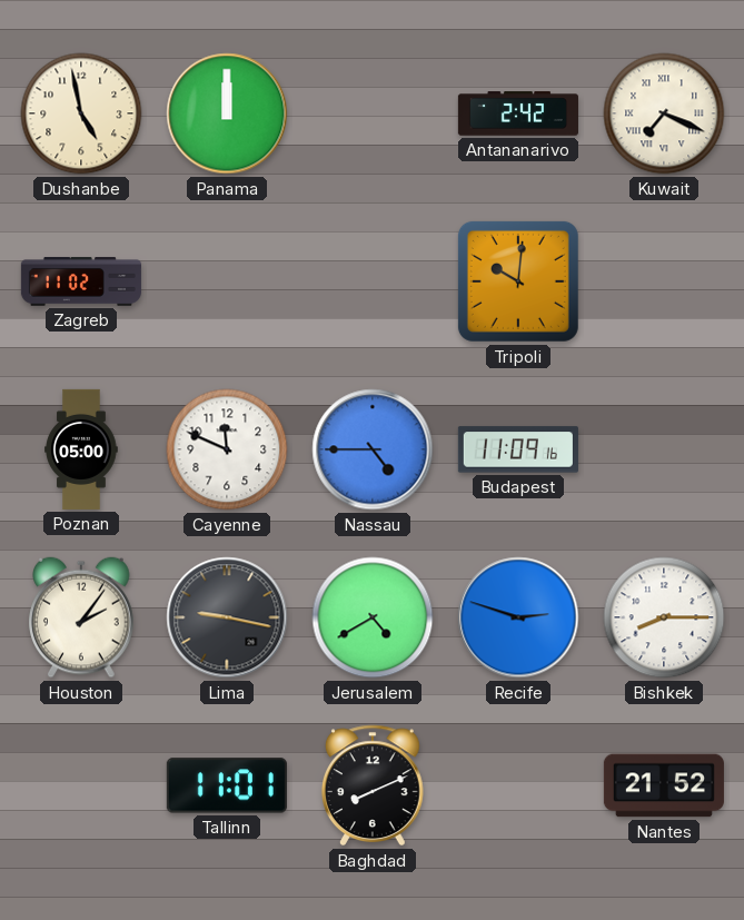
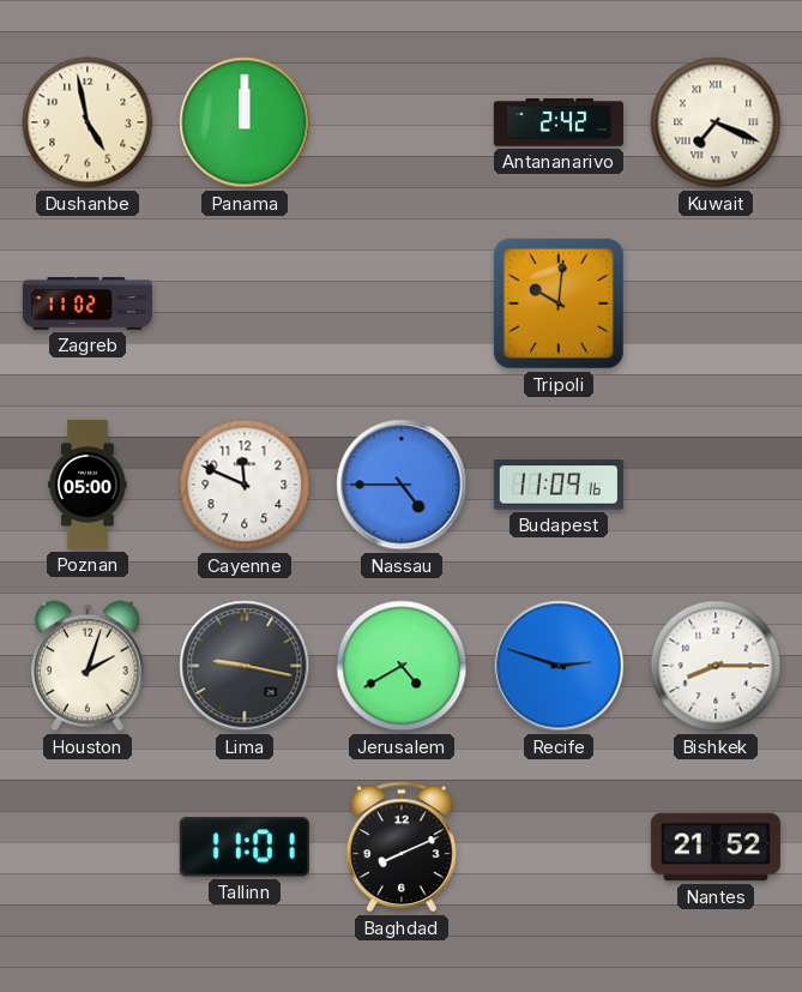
Houston: 2:06 -> 2:03
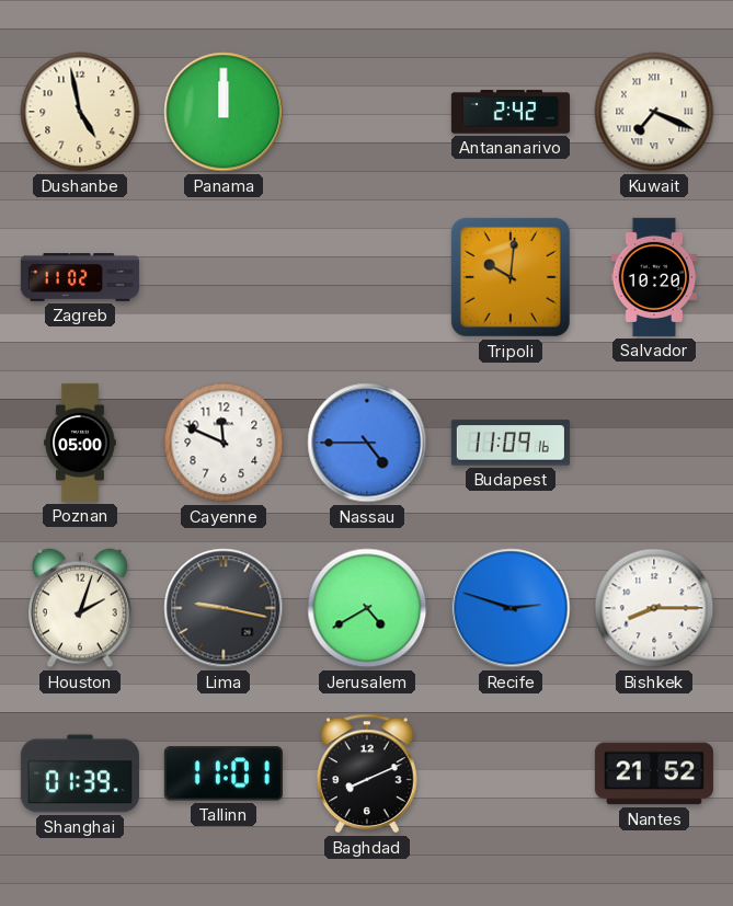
Salvador: none -> 10:20
Shanghai: none -> 01:39
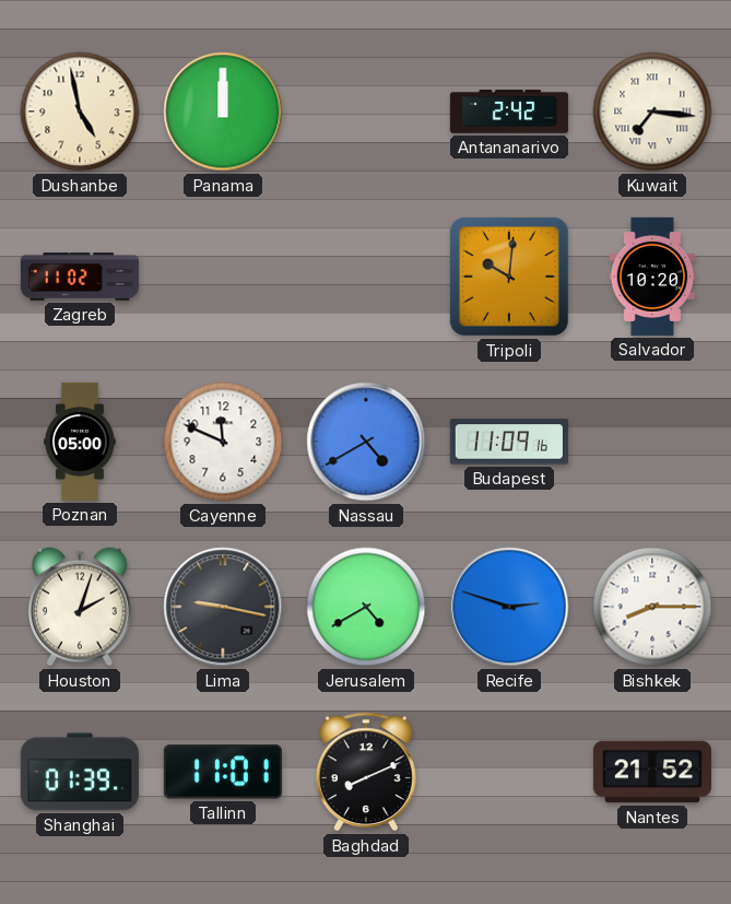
Kuwait: 7:19 -> 7:16
Nassau: 4:45 -> 4:40
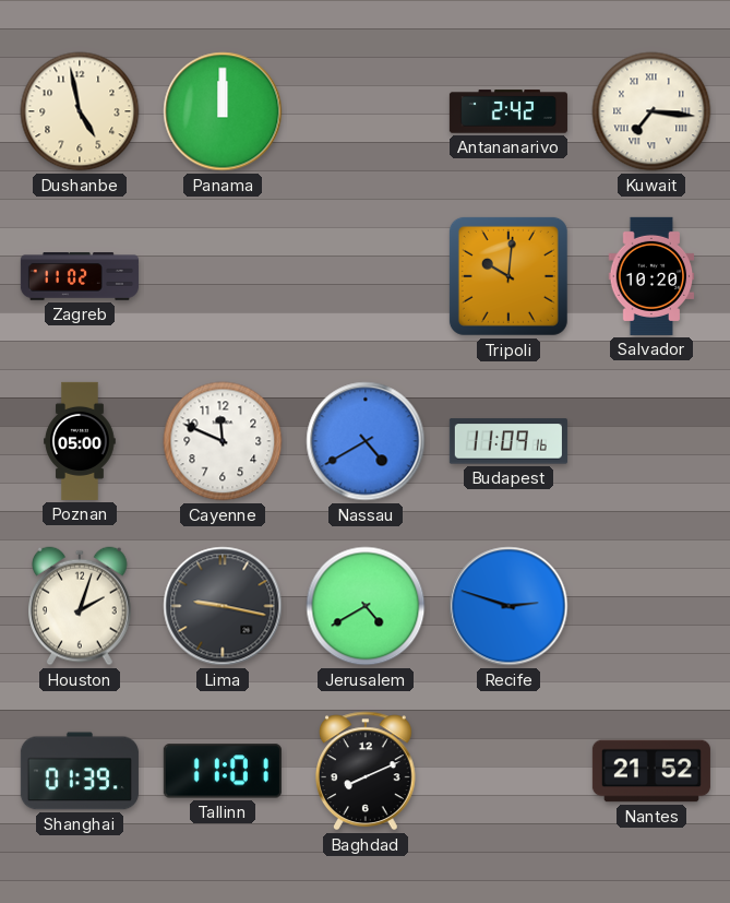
Bishkek: 8:15 -> none
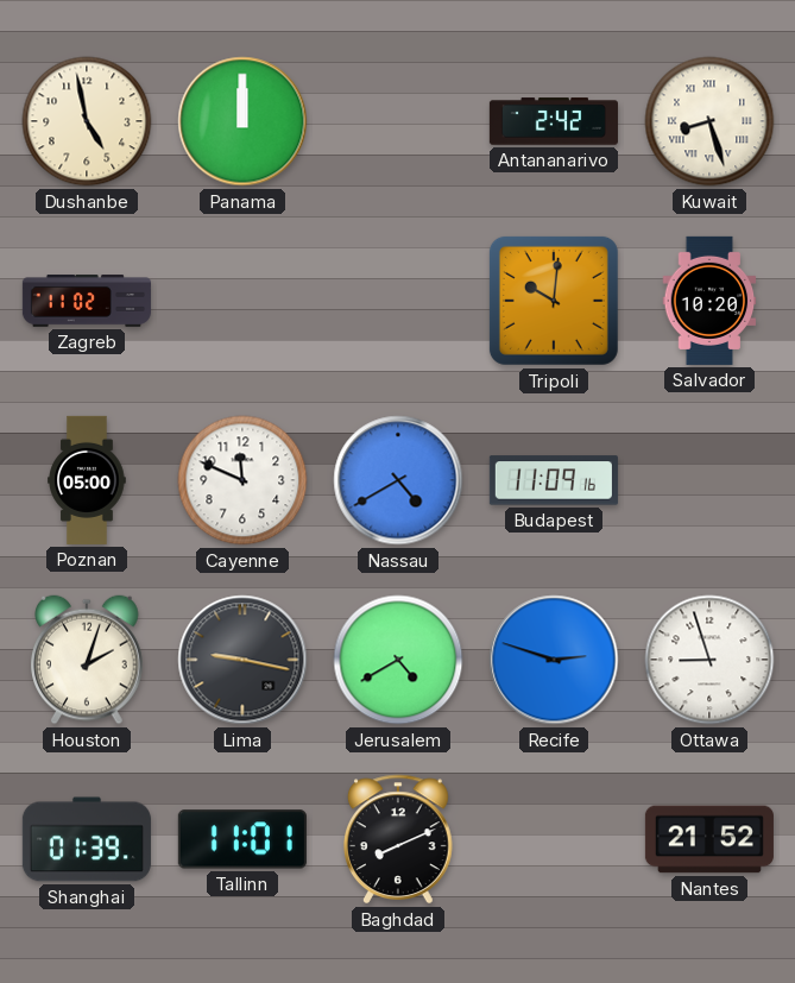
Kuwait: 7:16 -> 8:27
Ottawa: none -> 8:57
